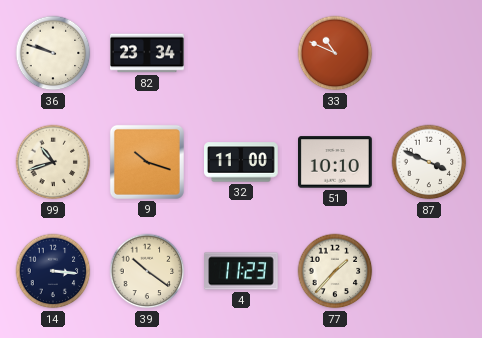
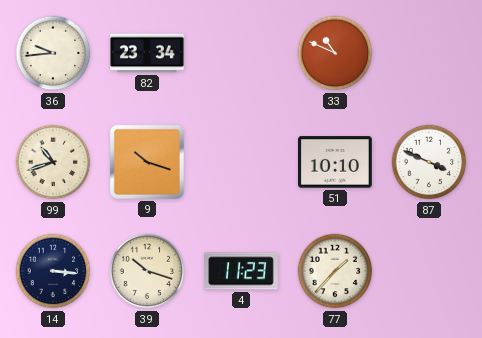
36: 9:48 -> 9:44
32: 11:00 -> none
39: 10:21 -> 10:18
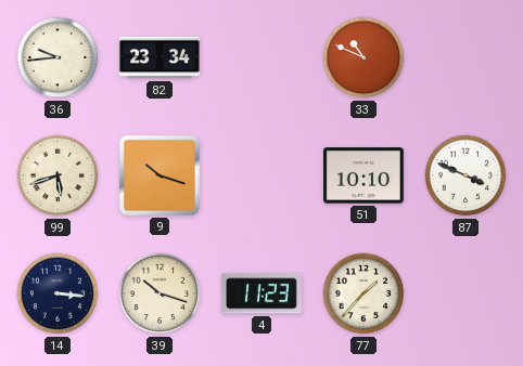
99: 10:42 -> 5:42
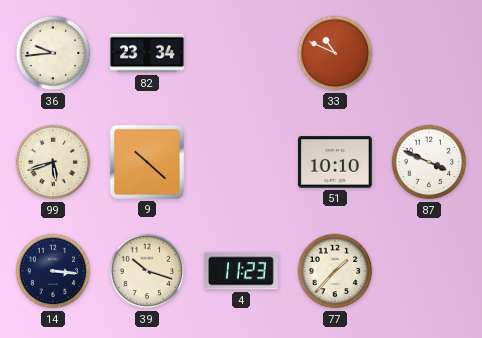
9: 10:18 -> 10:22
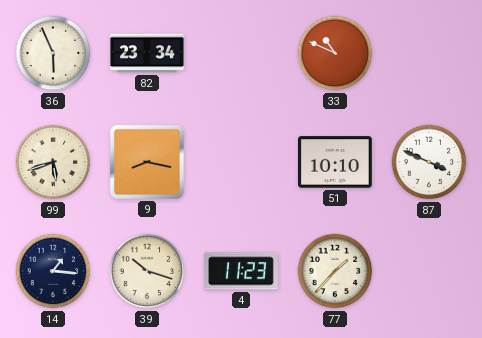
36: 9:44 -> 5:56
9: 10:22 -> 8:17
14: 3:16 -> 1:16
